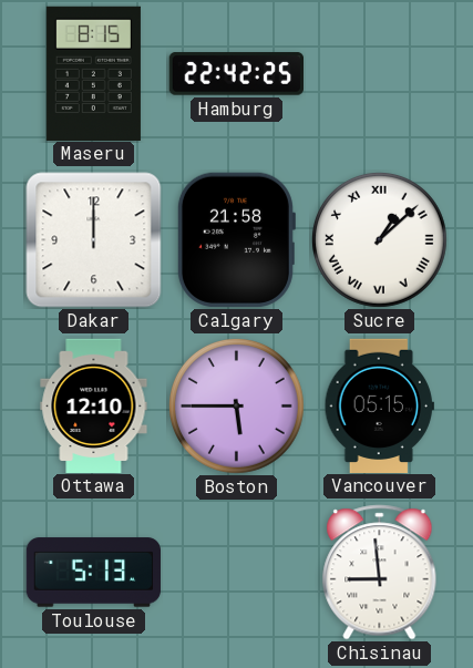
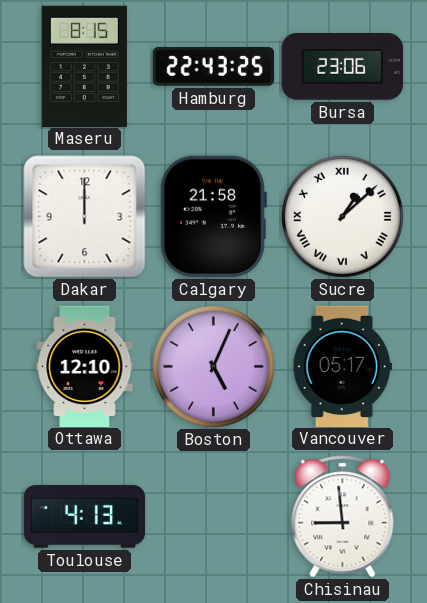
Hamburg: 22:42 -> 22:43
Bursa: none -> 23:06
Boston: 5:45 -> 5:04
Vancouver: 05:15 -> 05:17
Toulouse: 5:13 -> 4:13
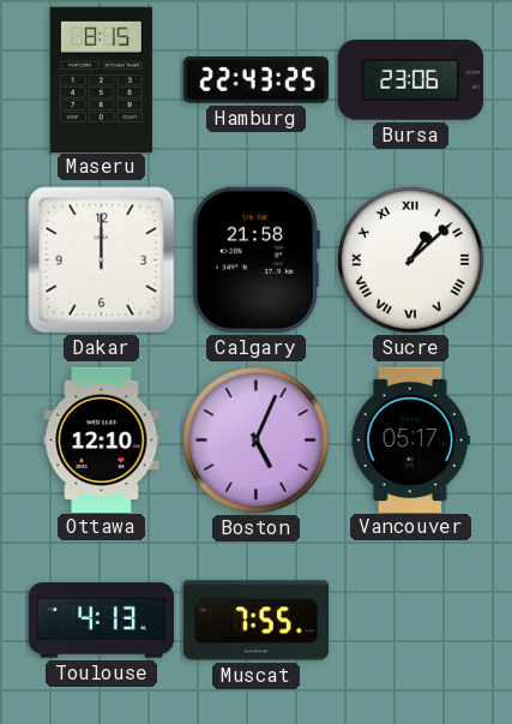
Muscat: none -> 7:55
Chisinau: 8:59 -> none
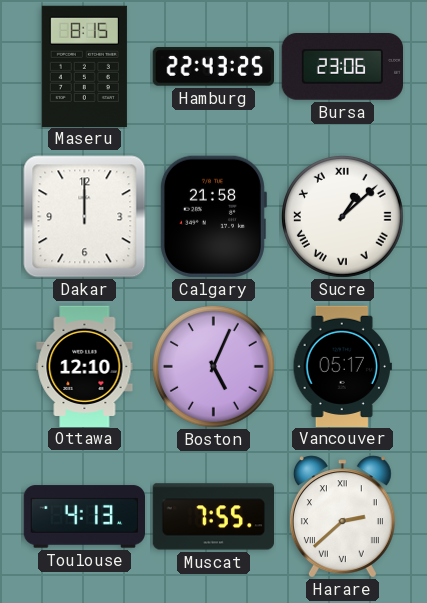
Harare: none -> 2:38
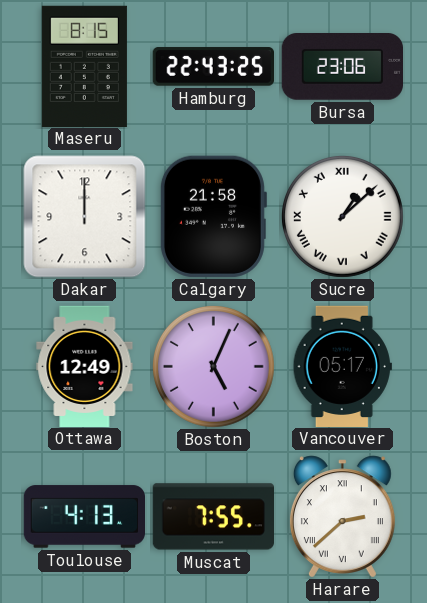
Ottawa: 12:10 -> 12:49
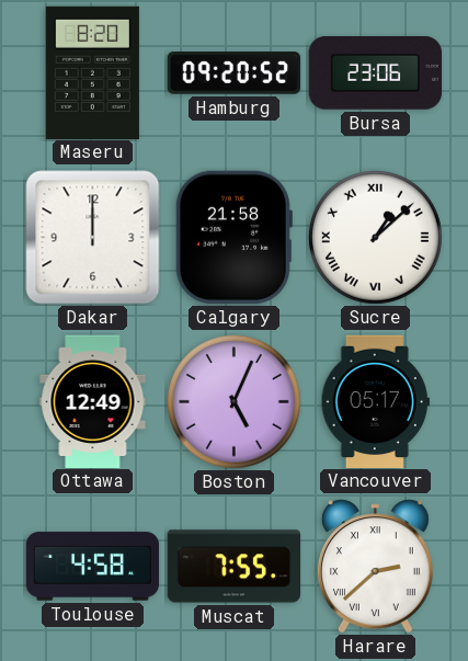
Maseru: 8:15 -> 8:20
Hamburg: 22:43 -> 09:20
Toulouse: 4:13 -> 4:58
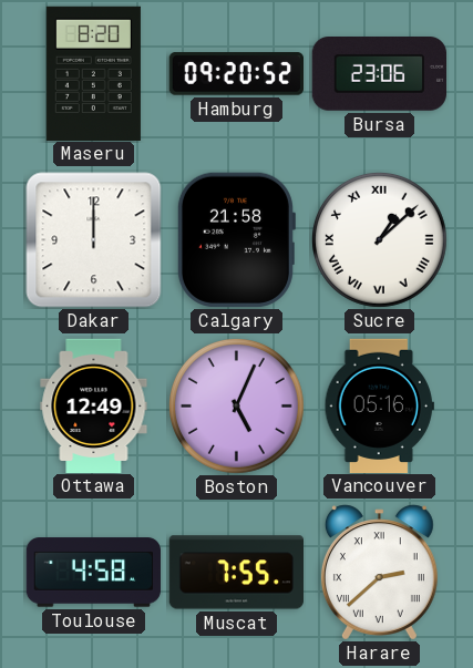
Vancouver: 05:17 -> 05:16
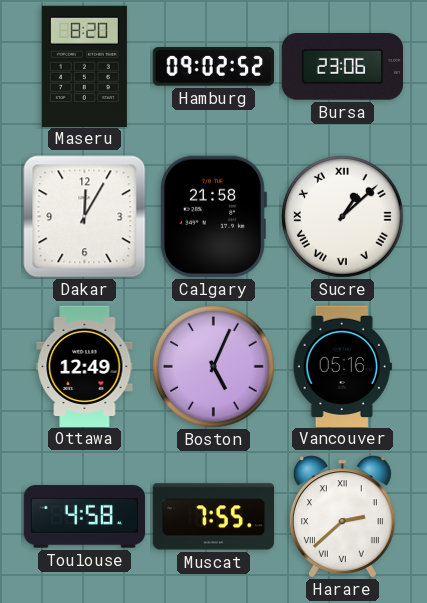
Hamburg: 09:20 -> 09:02
Dakar: 12:00 -> 12:05
